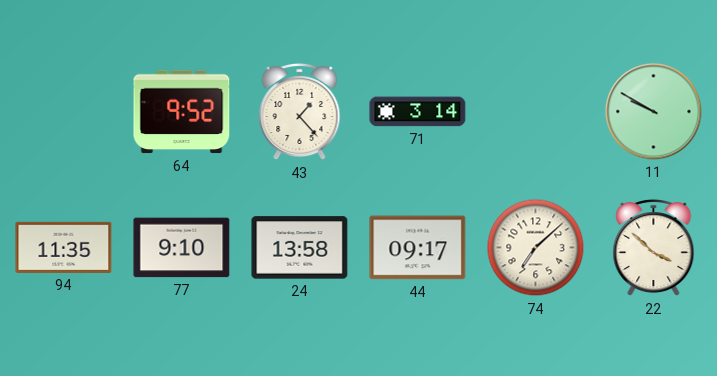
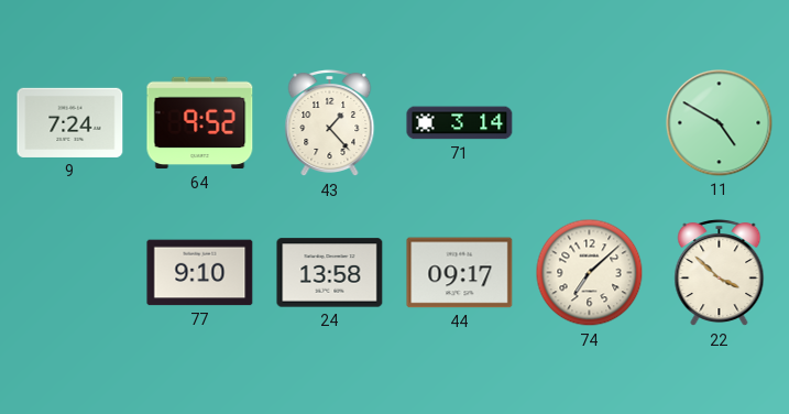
9: none -> 7:24
11: 9:50 -> 4:50
94: 11:35 -> none
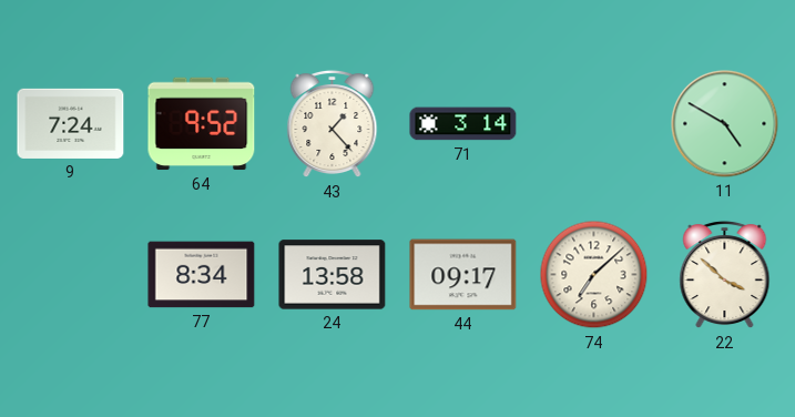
77: 9:10 -> 8:34
